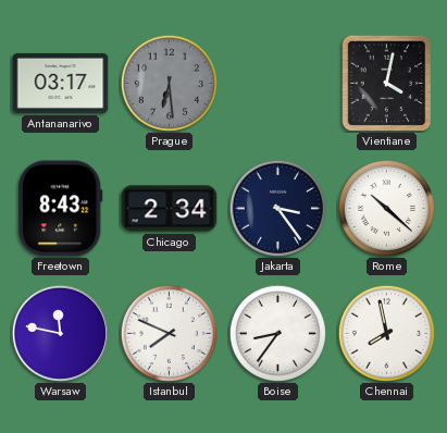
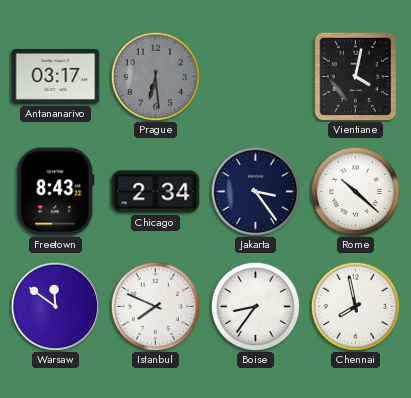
Warsaw: 11:47 -> 11:51
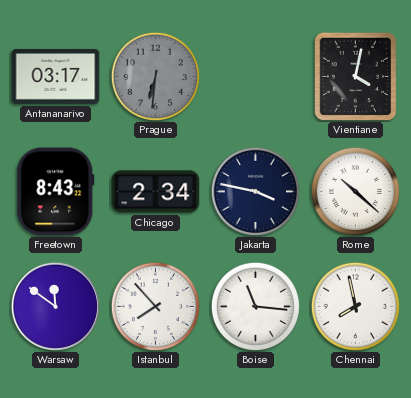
Prague: 6:29 -> 6:31
Jakarta: 3:24 -> 3:47
Istanbul: 7:49 -> 7:53
Boise: 8:36 -> 11:16
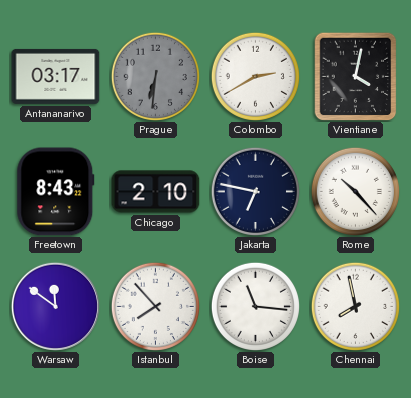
Colombo: none -> 2:40
Chicago: 2:34 -> 2:10
Jakarta: 3:47 -> 6:47
Rome: 10:22 -> 10:23
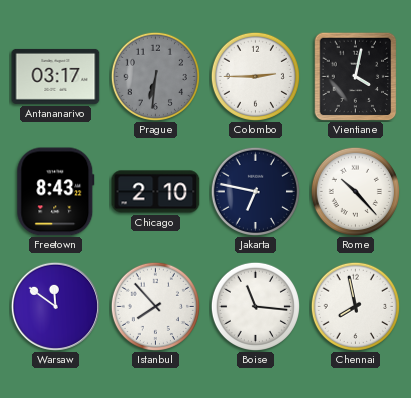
Colombo: 2:40 -> 2:45
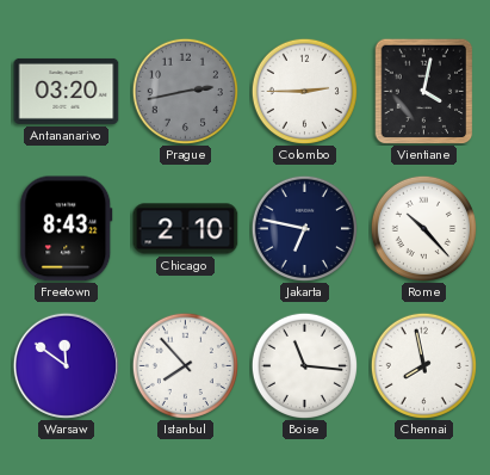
Antananarivo: 03:17 -> 03:20
Prague: 6:31 -> 2:43
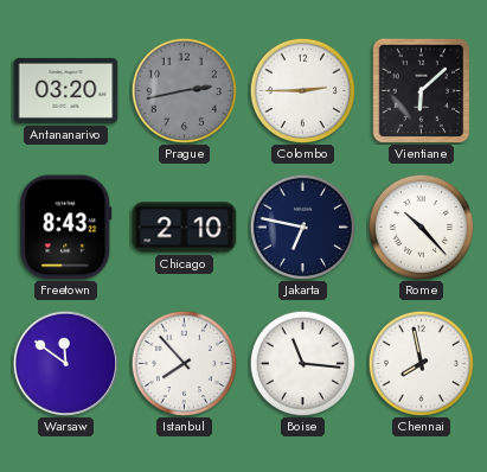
Vientiane: 4:02 -> 6:08
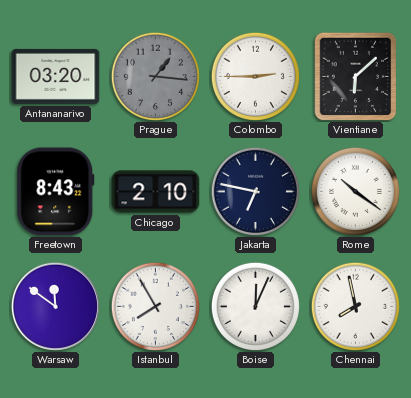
Prague: 2:43 -> 1:16
Rome: 10:23 -> 10:21
Istanbul: 7:53 -> 7:55
Boise: 11:16 -> 12:04
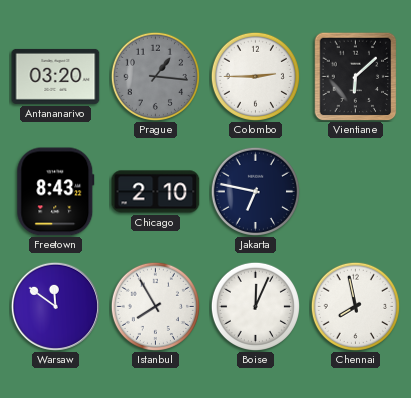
Rome: 10:21 -> none
